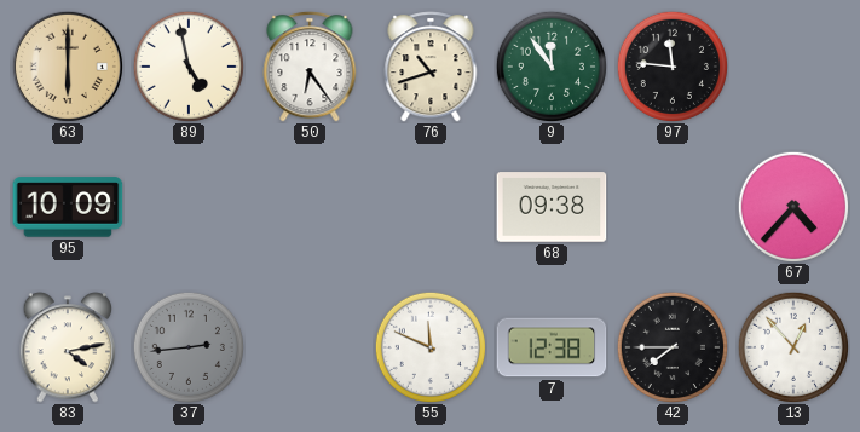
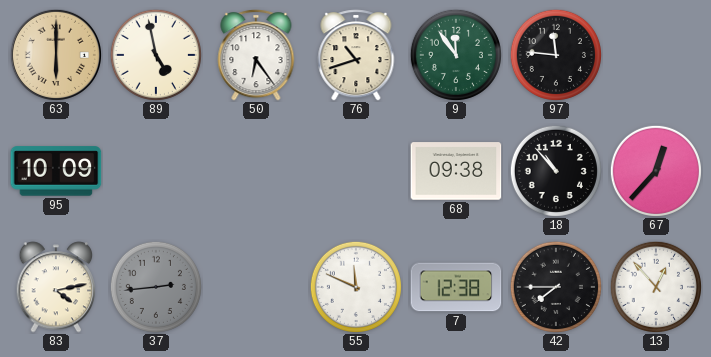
18: none -> 10:53
67: 4:37 -> 12:37
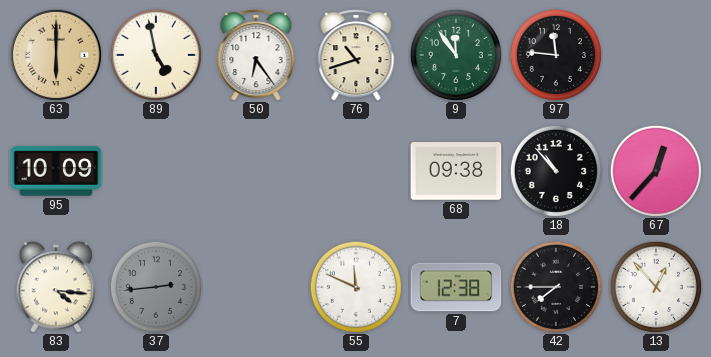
83: 4:13 -> 4:16
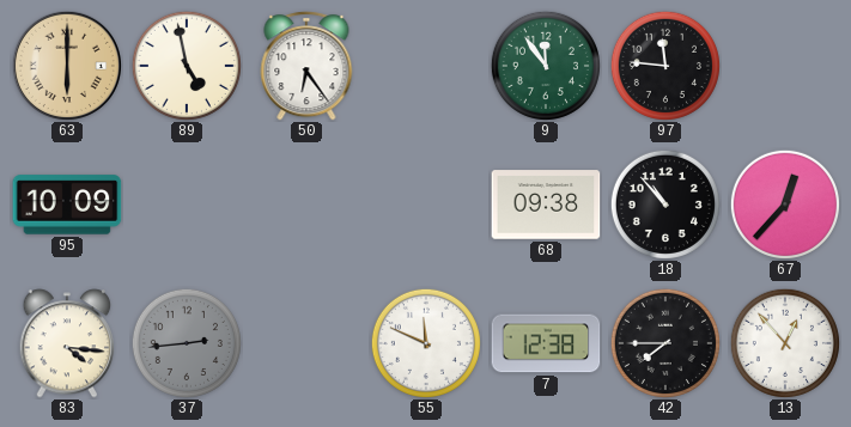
76: 10:42 -> none
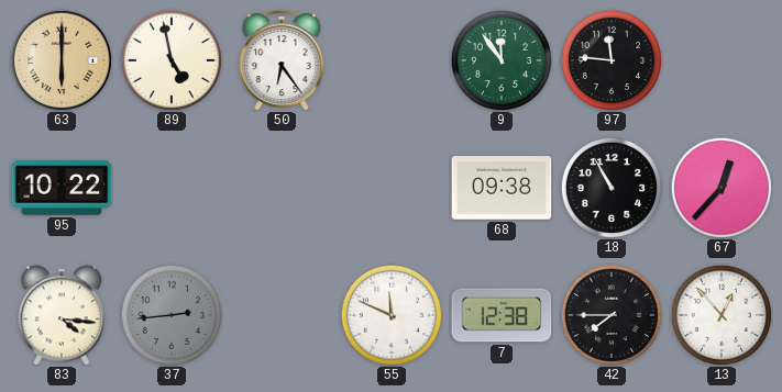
95: 10:09 -> 10:22
18: 10:53 -> 10:55
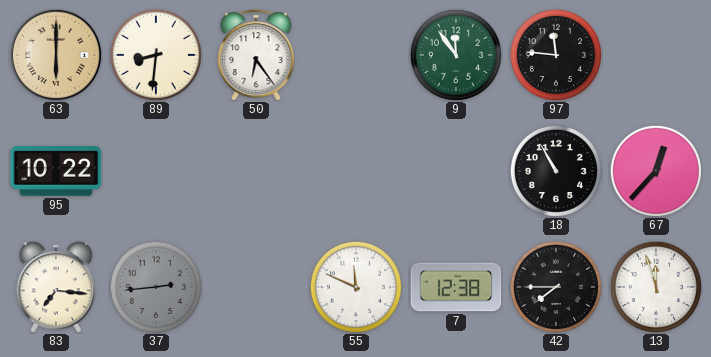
89: 4:58 -> 8:31
68: 09:38 -> none
83: 4:16 -> 7:16
13: 12:53 -> 11:57
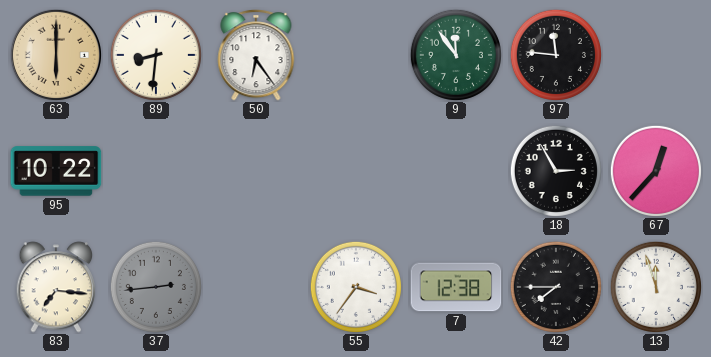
18: 10:55 -> 2:55
55: 11:49 -> 3:36
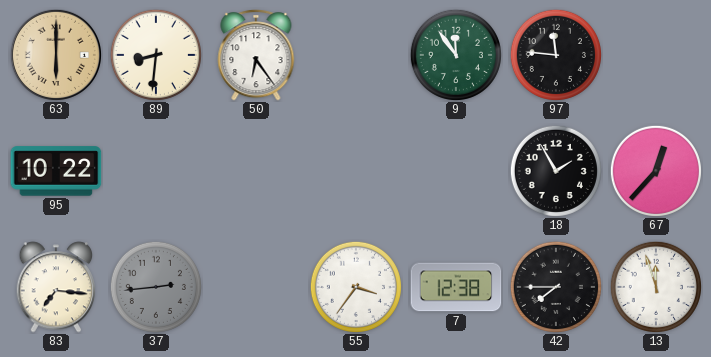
18: 2:55 -> 1:55
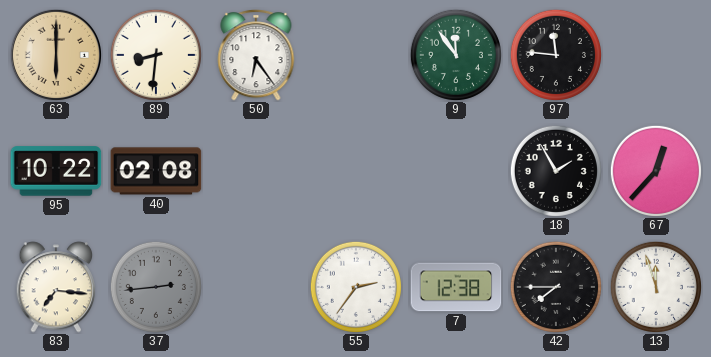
40: none -> 02:08
55: 3:36 -> 2:36
